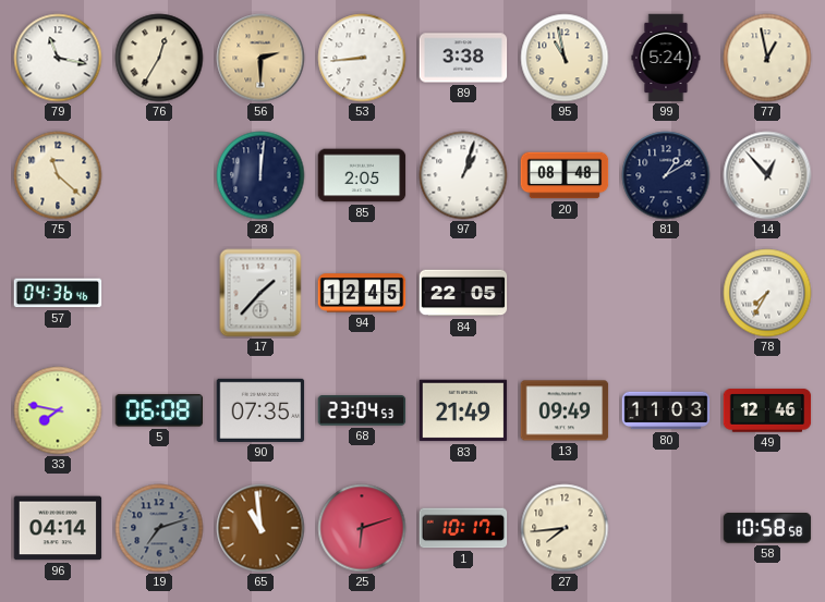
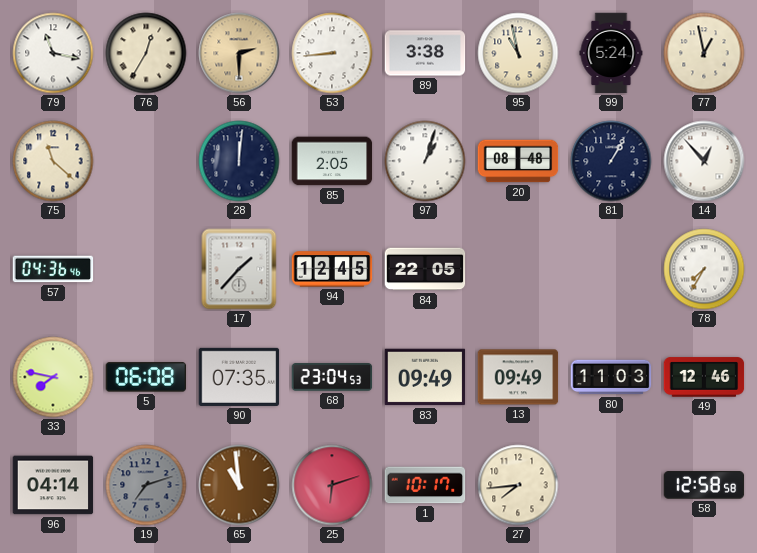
81: 1:10 -> 1:05
83: 21:49 -> 09:49
58: 10:58 -> 12:58
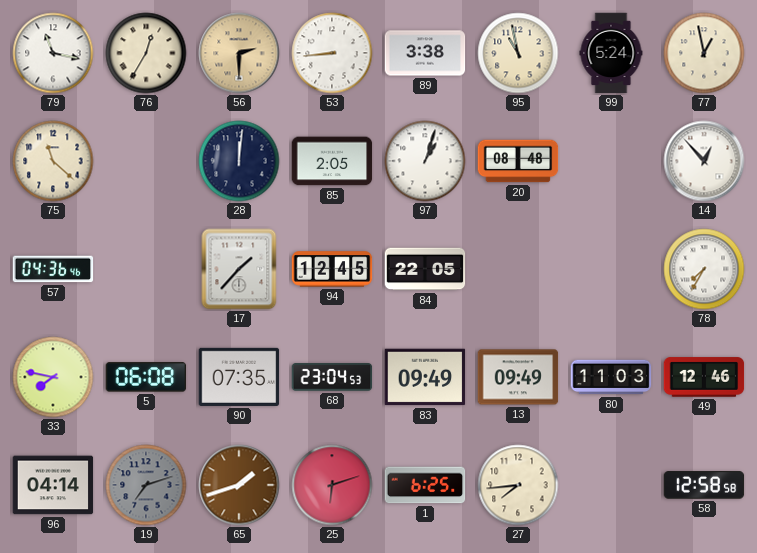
81: 1:05 -> none
65: 10:59 -> 1:42
1: 10:17 -> 6:25
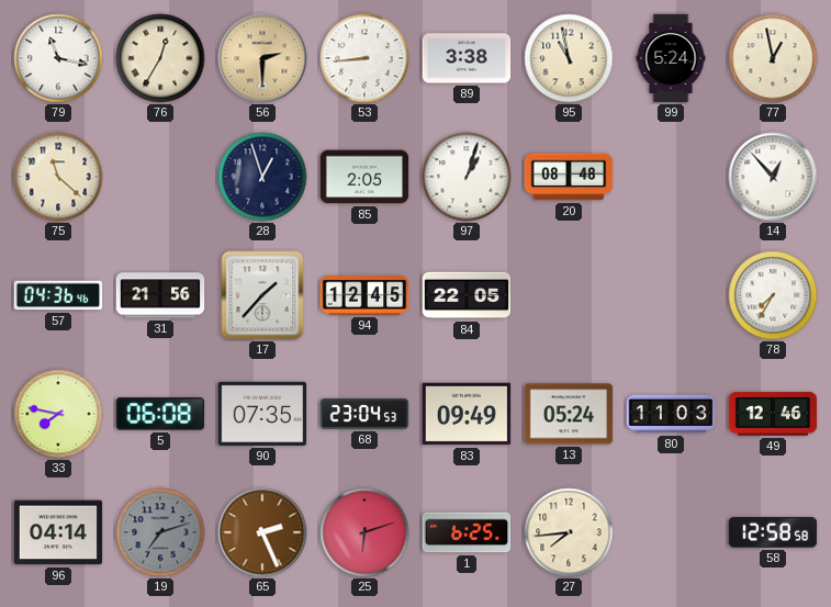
28: 12:01 -> 12:57
31: none -> 21:56
13: 09:49 -> 05:24
65: 1:42 -> 2:26
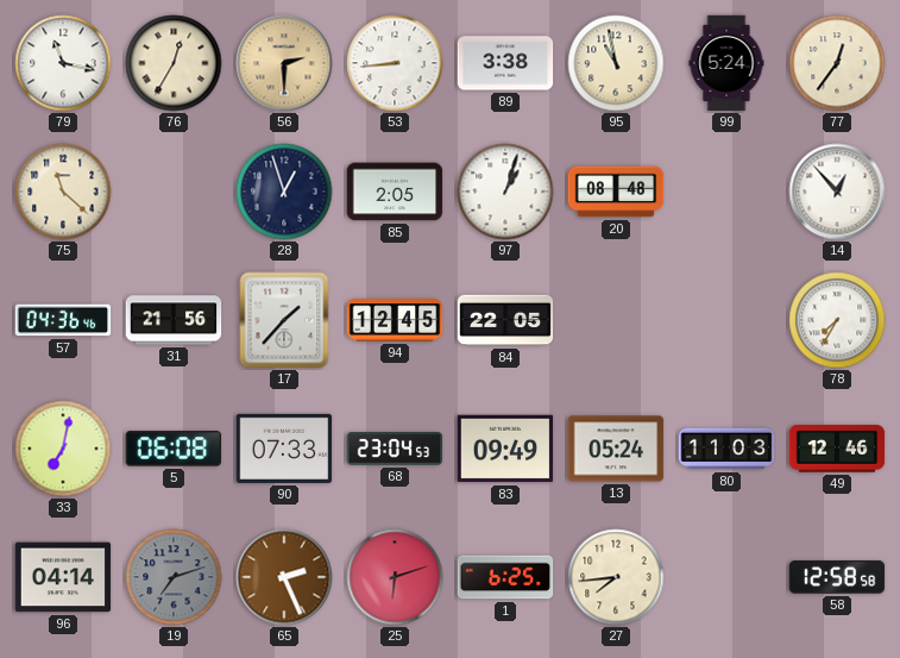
77: 12:58 -> 12:36
33: 7:47 -> 7:02
90: 07:35 -> 07:33
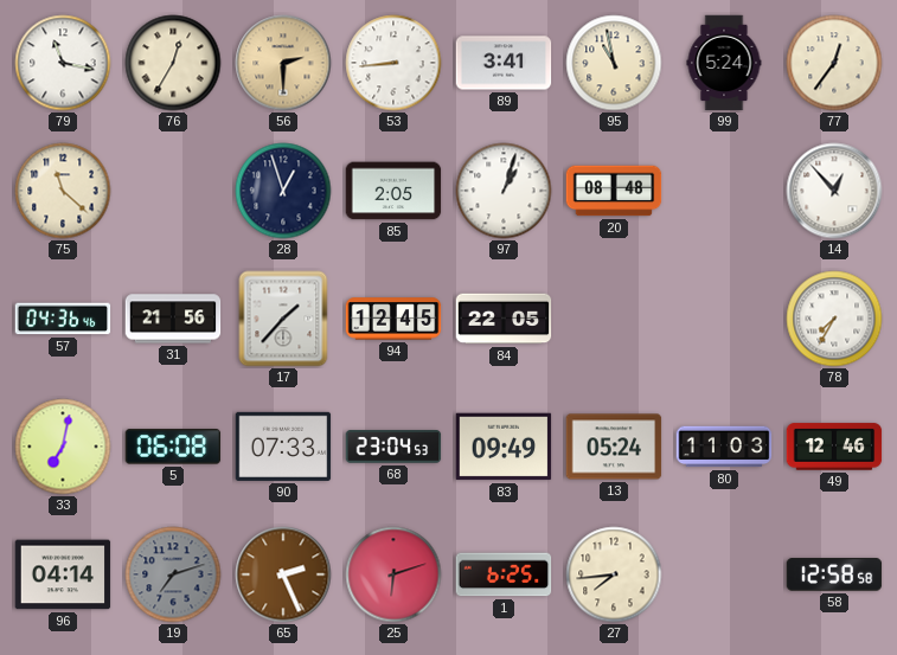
89: 3:38 -> 3:41
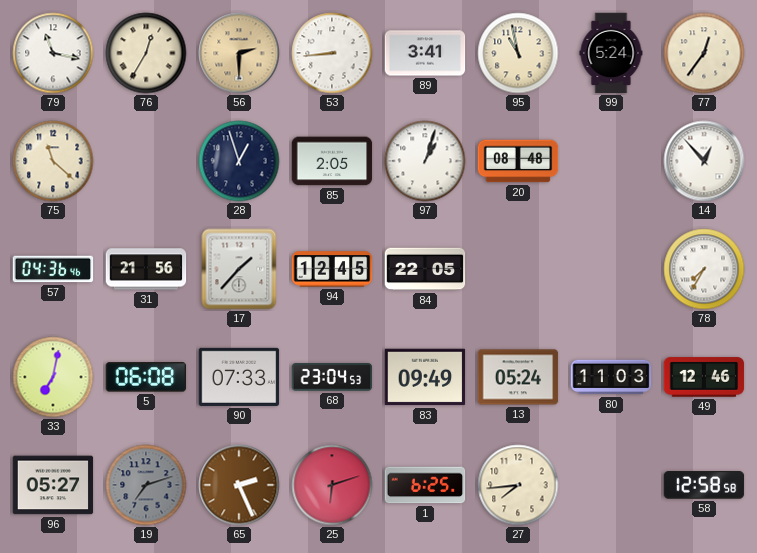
96: 04:14 -> 05:27
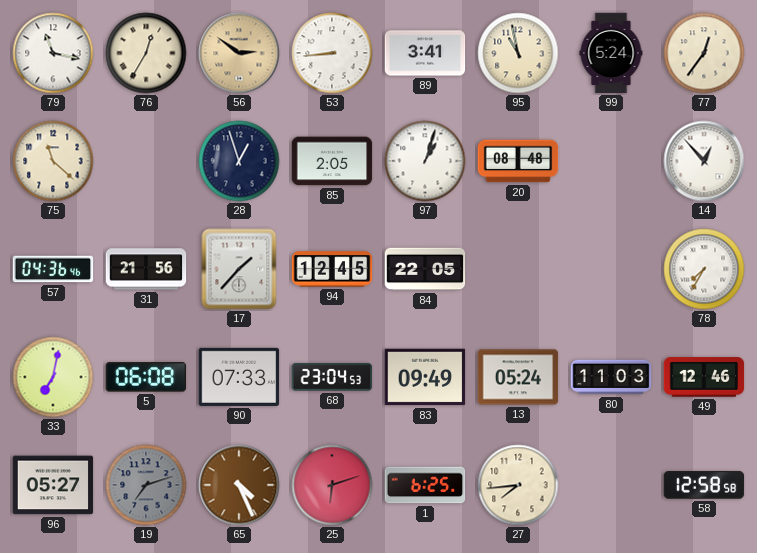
56: 2:30 -> 2:51
65: 2:26 -> 4:26
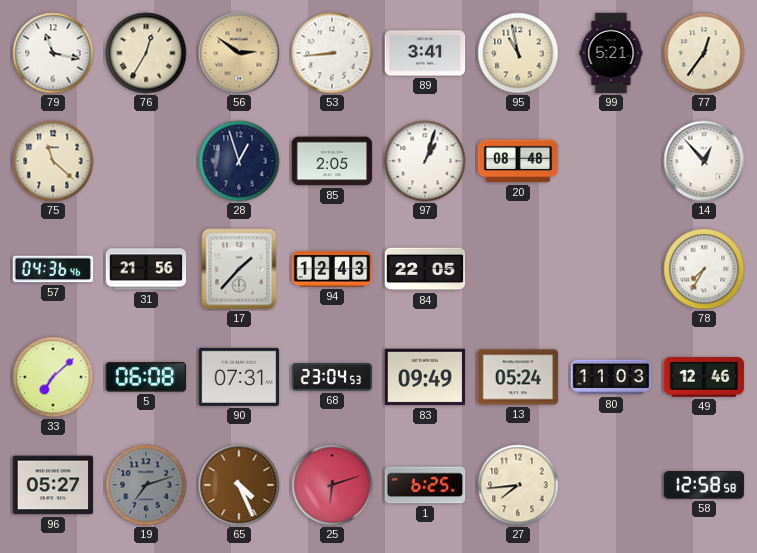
99: 5:24 -> 5:21
94: 12:45 -> 12:43
33: 7:02 -> 7:08
90: 07:33 -> 07:31
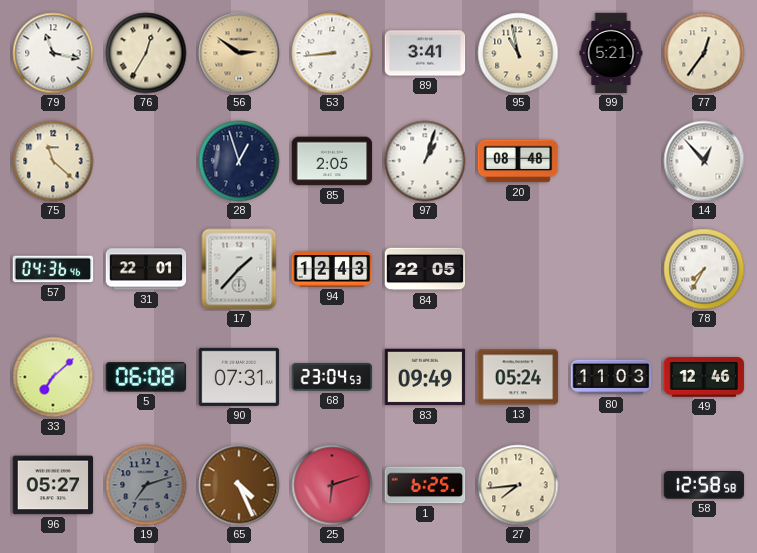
31: 21:56 -> 22:01
